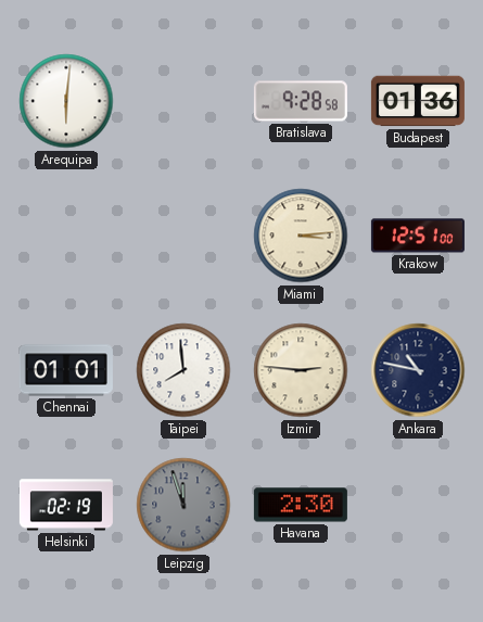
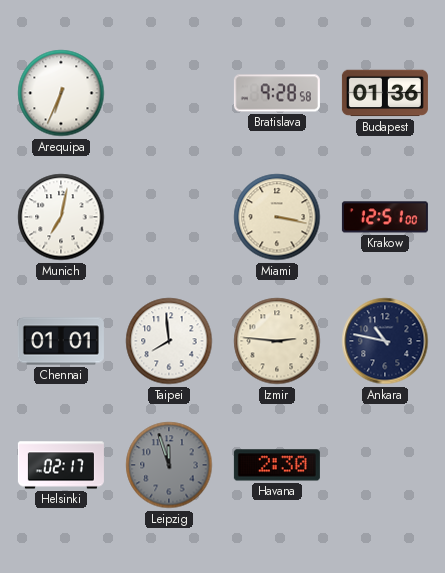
Arequipa: 6:01 -> 6:34
Munich: none -> 7:02
Miami: 3:14 -> 3:17
Helsinki: 02:19 -> 02:17
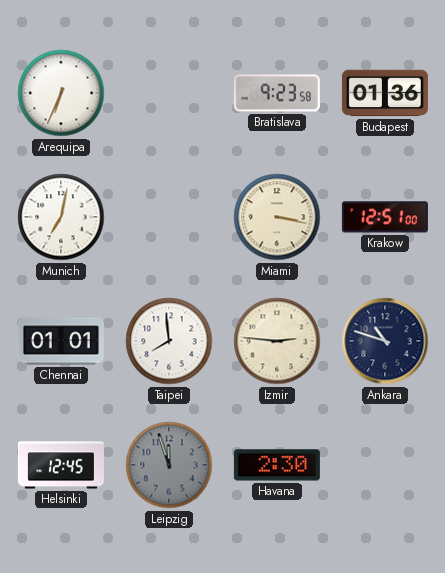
Bratislava: 9:28 -> 9:23
Ankara: 10:47 -> 10:48
Helsinki: 02:17 -> 12:45
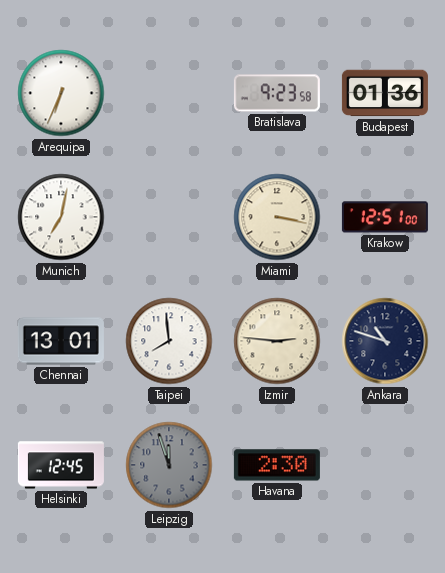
Chennai: 01:01 -> 13:01
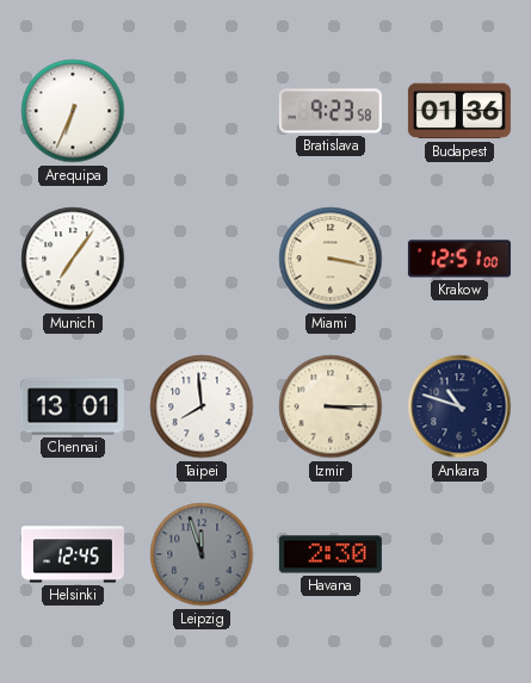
Munich: 7:02 -> 7:06
Izmir: 2:46 -> 3:15
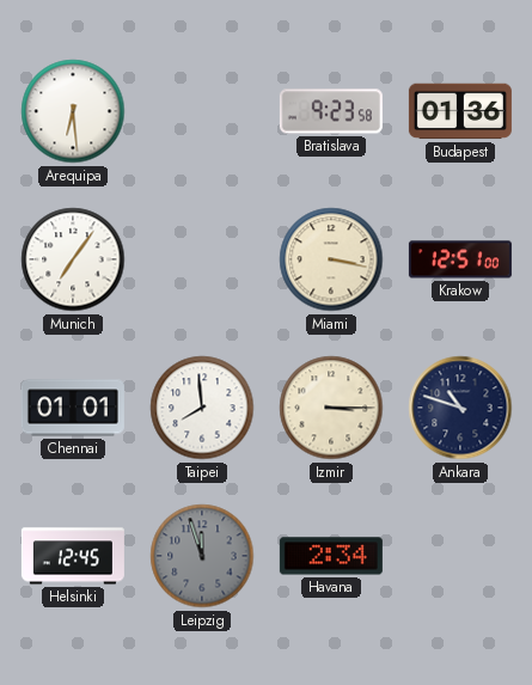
Arequipa: 6:34 -> 6:29
Chennai: 13:01 -> 01:01
Havana: 2:30 -> 2:34
